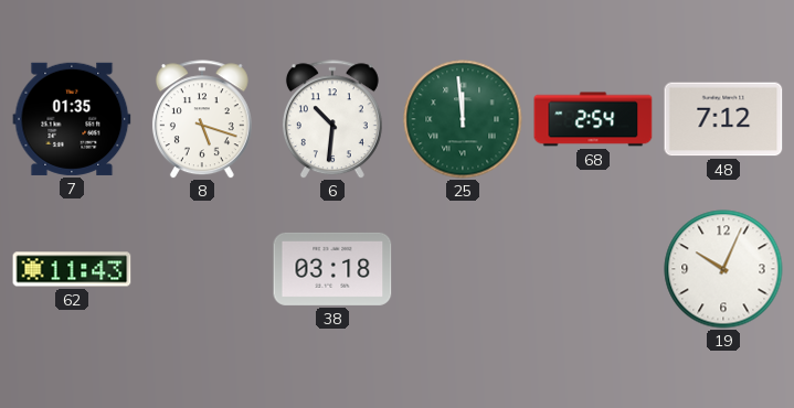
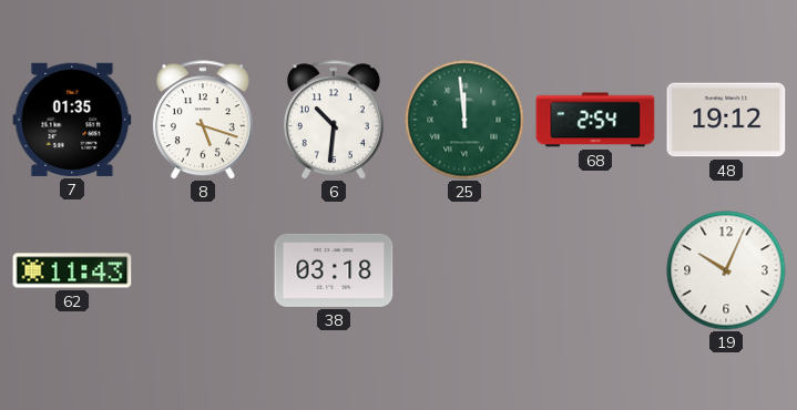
48: 7:12 -> 19:12
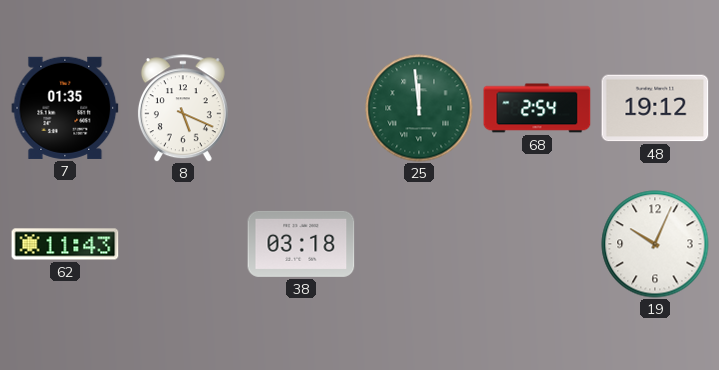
8: 5:18 -> 5:19
6: 10:31 -> none
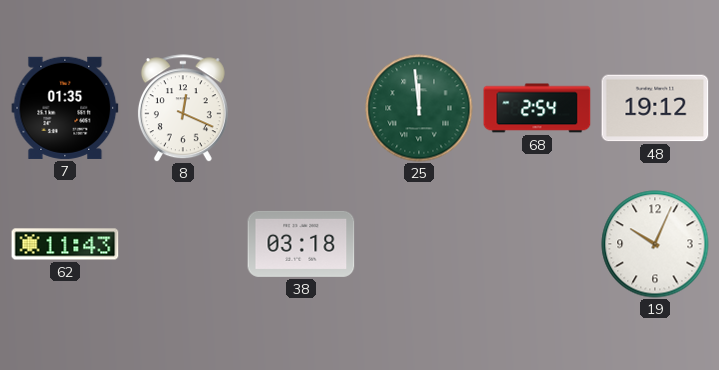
8: 5:19 -> 12:19
